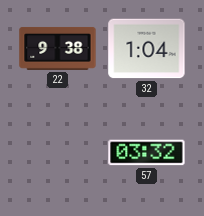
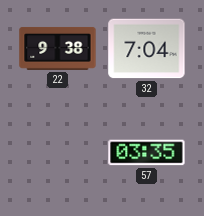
32: 1:04 -> 7:04
57: 03:32 -> 03:35
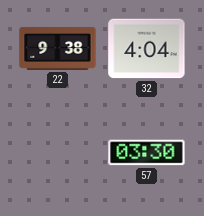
32: 7:04 -> 4:04
57: 03:35 -> 03:30
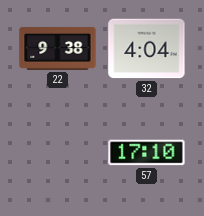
57: 03:30 -> 17:10
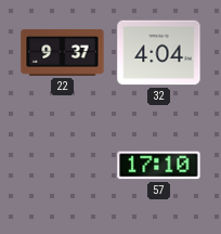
22: 9:38 -> 9:37
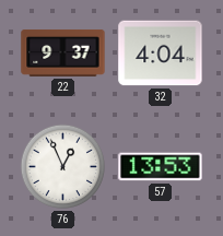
76: none -> 12:56
57: 17:10 -> 13:53
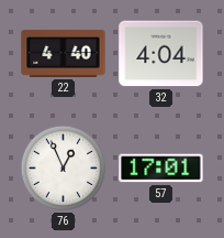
22: 9:37 -> 4:40
57: 13:53 -> 17:01
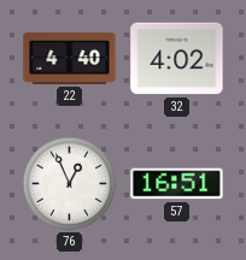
32: 4:04 -> 4:02
57: 17:01 -> 16:51
